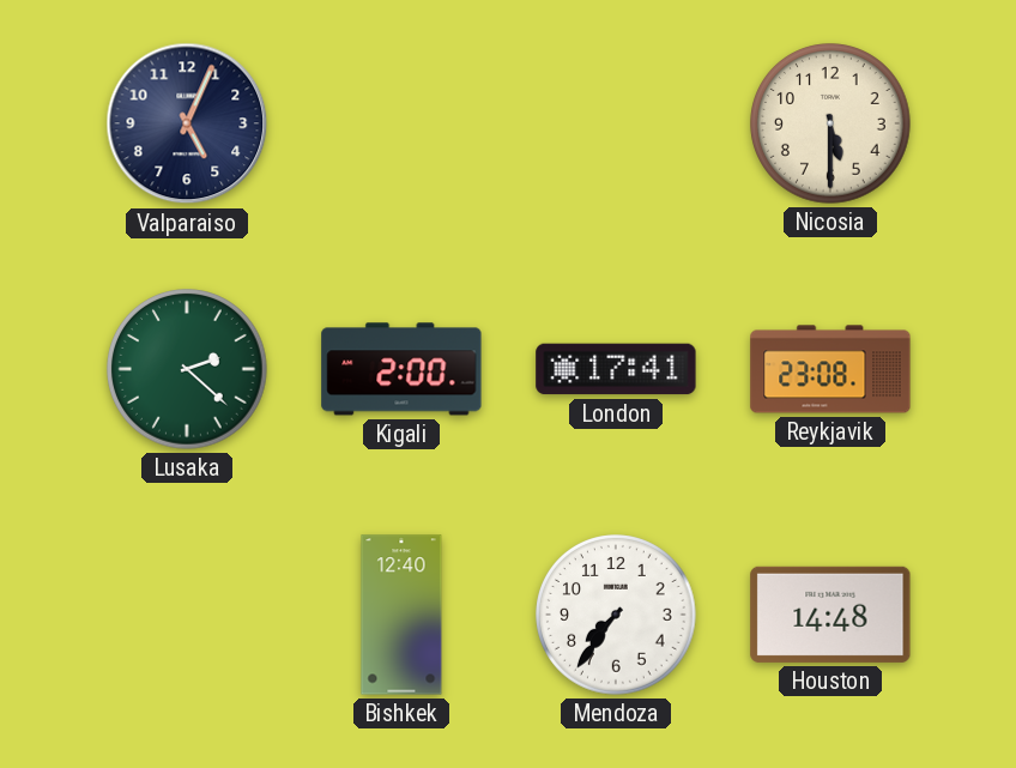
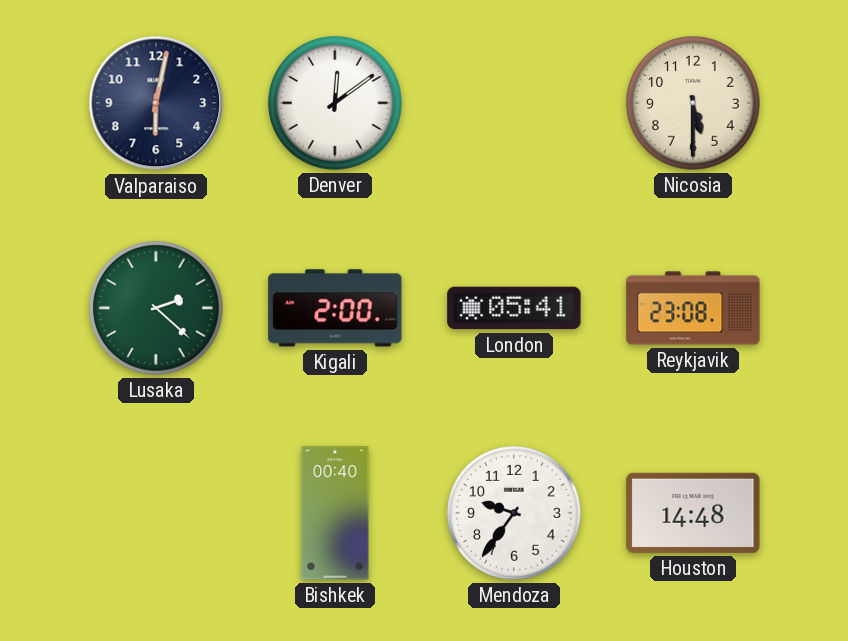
Valparaiso: 5:04 -> 6:02
Denver: none -> 12:09
London: 17:41 -> 05:41
Bishkek: 12:40 -> 00:40
Mendoza: 7:36 -> 9:36
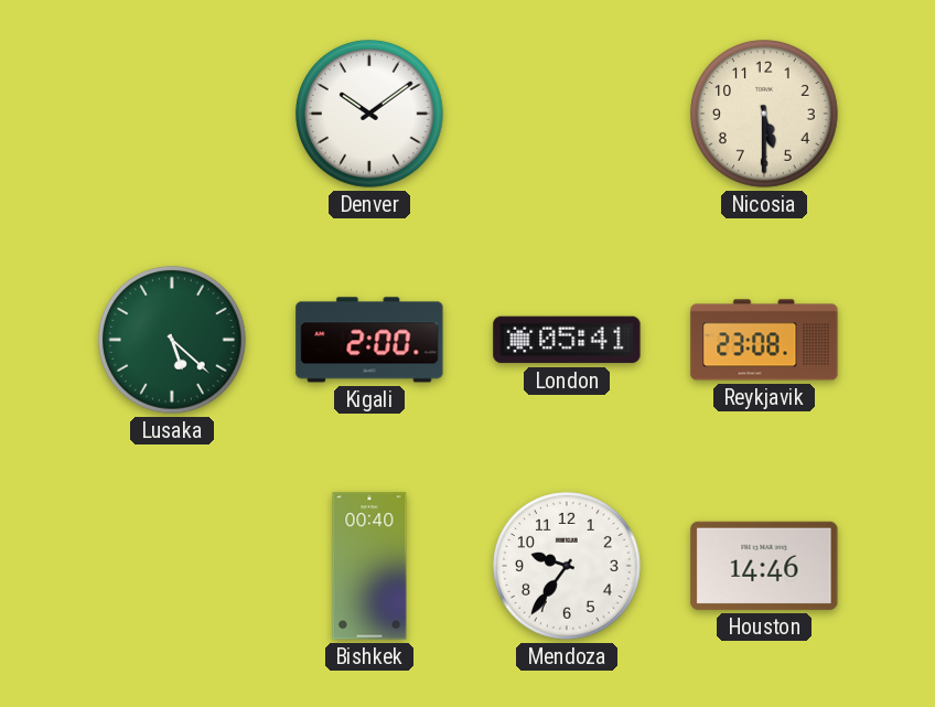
Valparaiso: 6:02 -> none
Denver: 12:09 -> 10:09
Lusaka: 2:22 -> 5:22
Houston: 14:48 -> 14:46
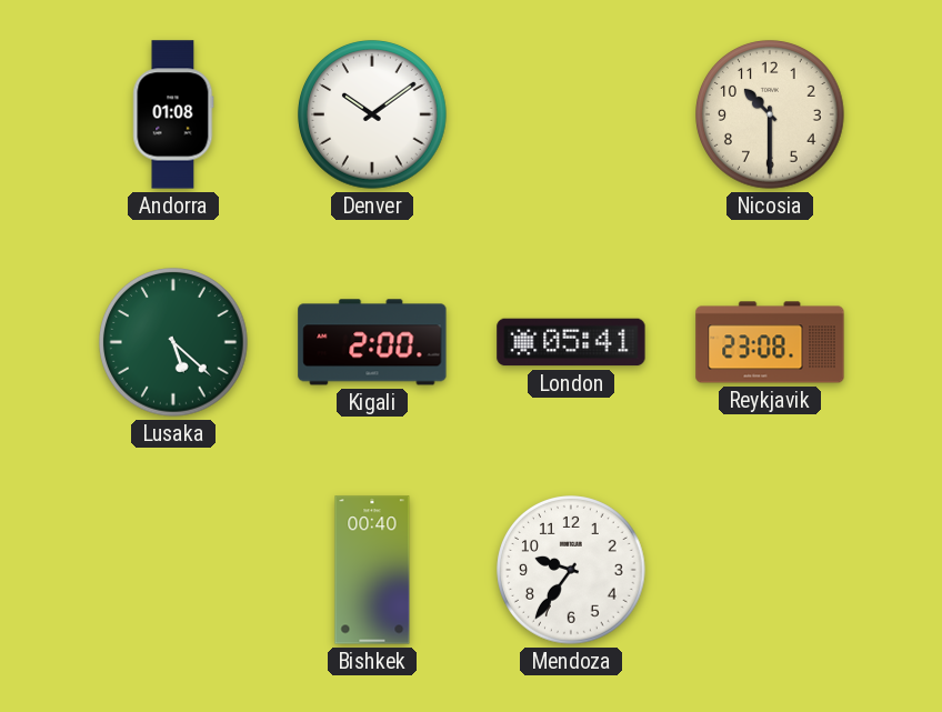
Andorra: none -> 01:08
Nicosia: 5:30 -> 10:30
Houston: 14:46 -> none
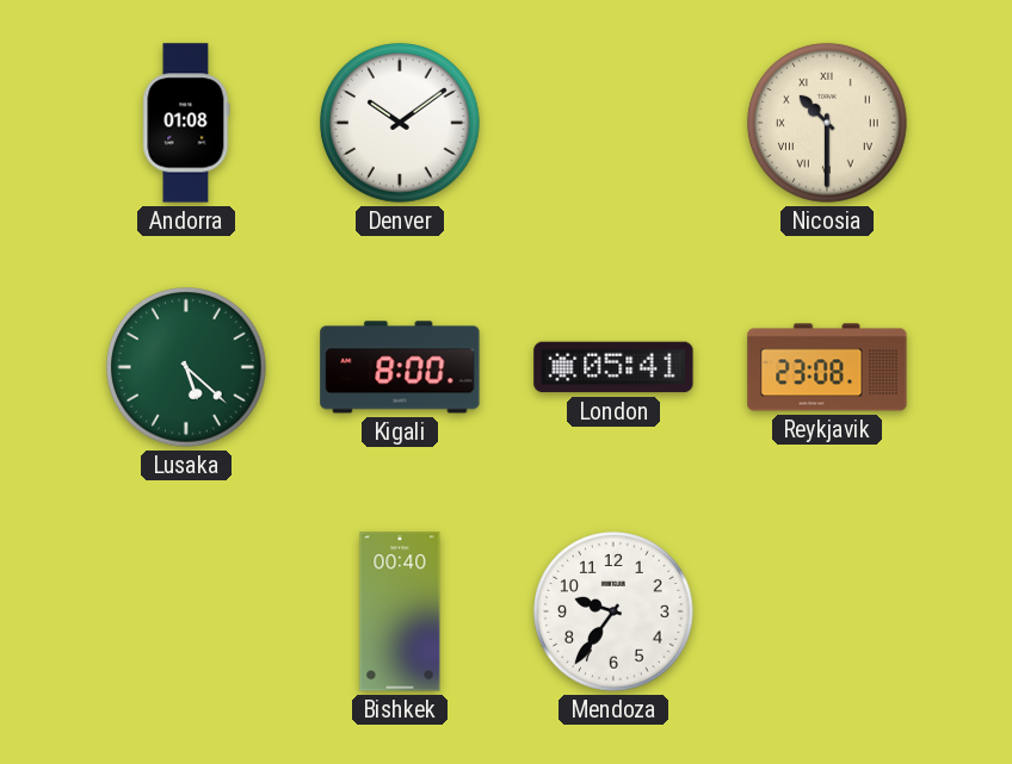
Nicosia numerals: Arabic -> Roman
Kigali: 2:00 -> 8:00
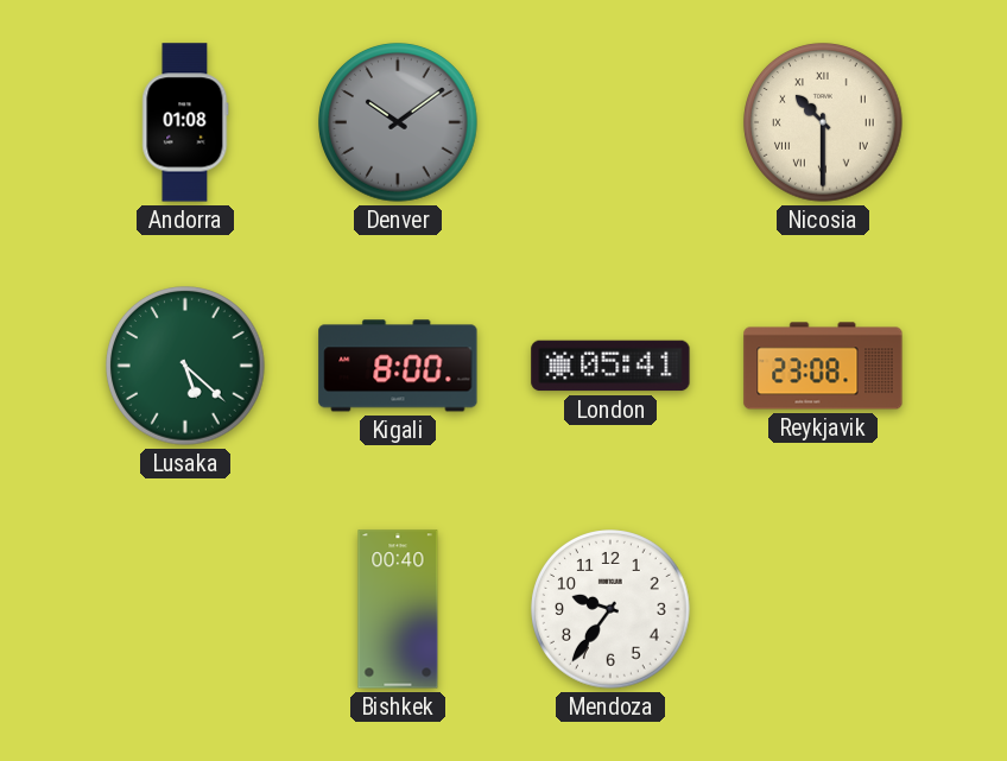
Denver dial: white -> grey
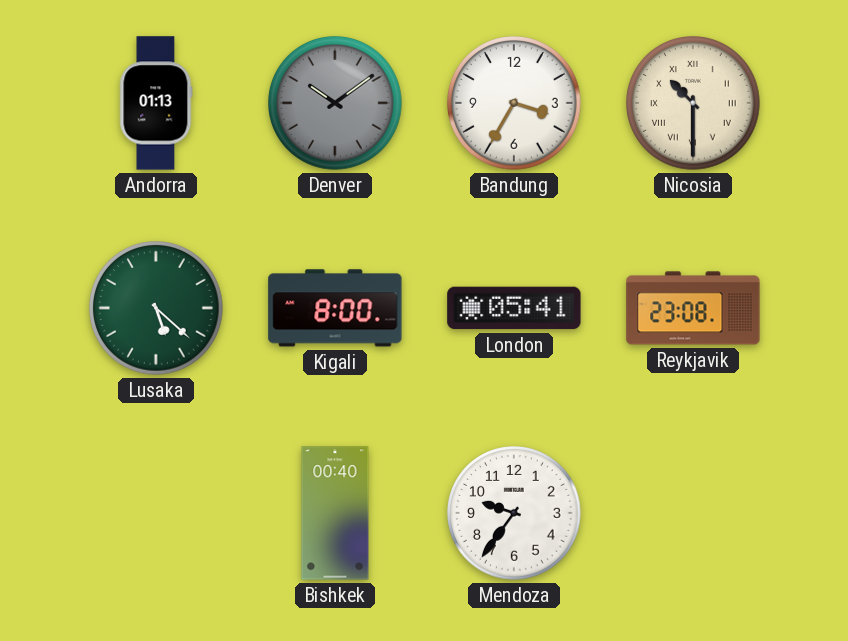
Andorra: 01:08 -> 01:13
Bandung: none -> 3:35
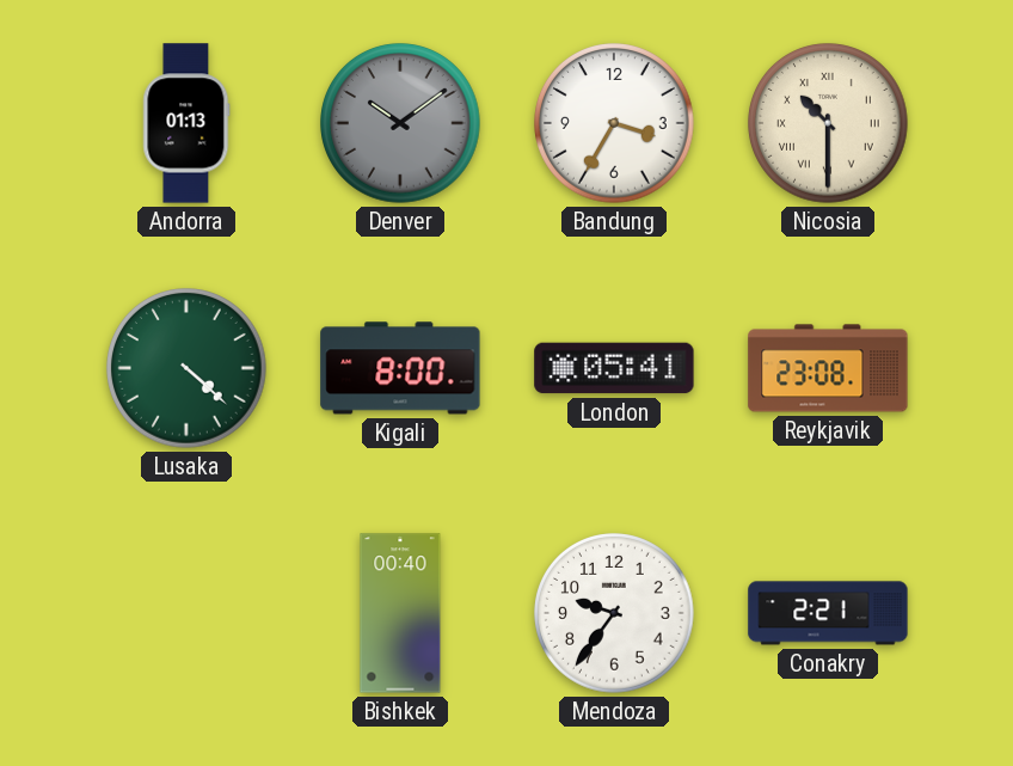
Lusaka: 5:22 -> 4:22
Conakry: none -> 2:21
